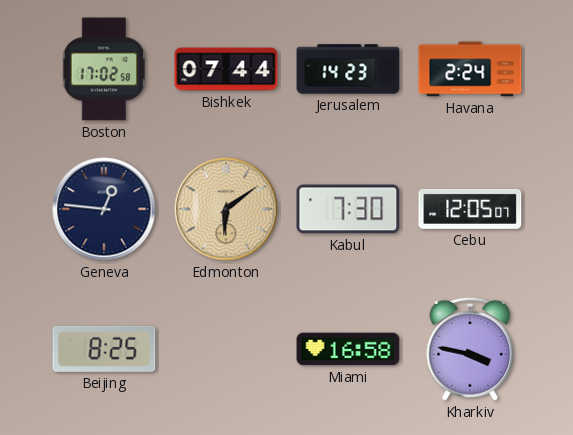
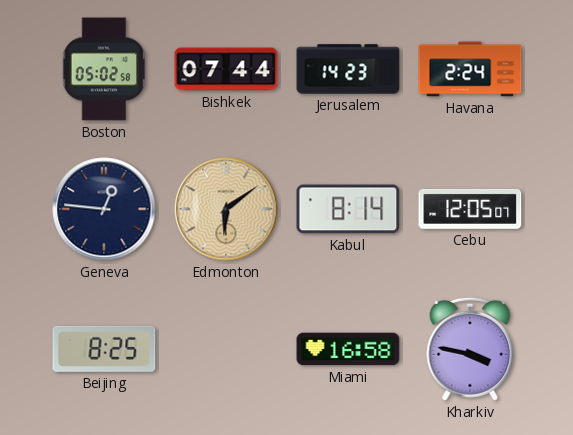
Boston: 17:02 -> 05:02
Kabul: 7:30 -> 8:14
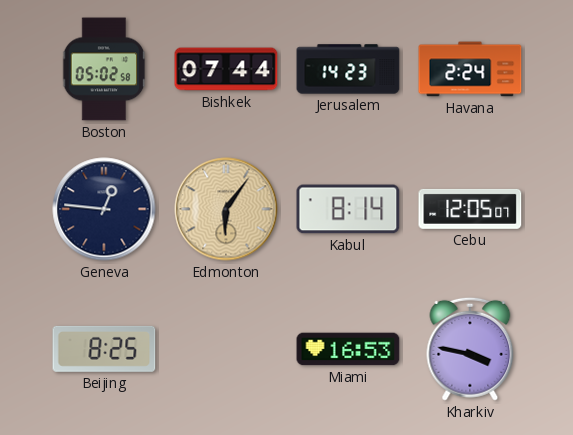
Edmonton: 6:09 -> 6:06
Miami: 16:58 -> 16:53
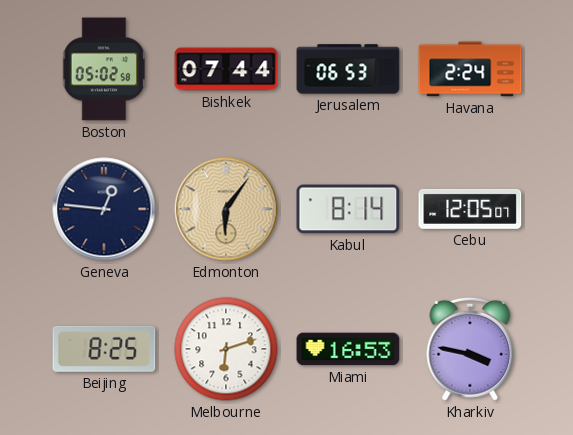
Jerusalem: 14:23 -> 06:53
Melbourne: none -> 6:12
